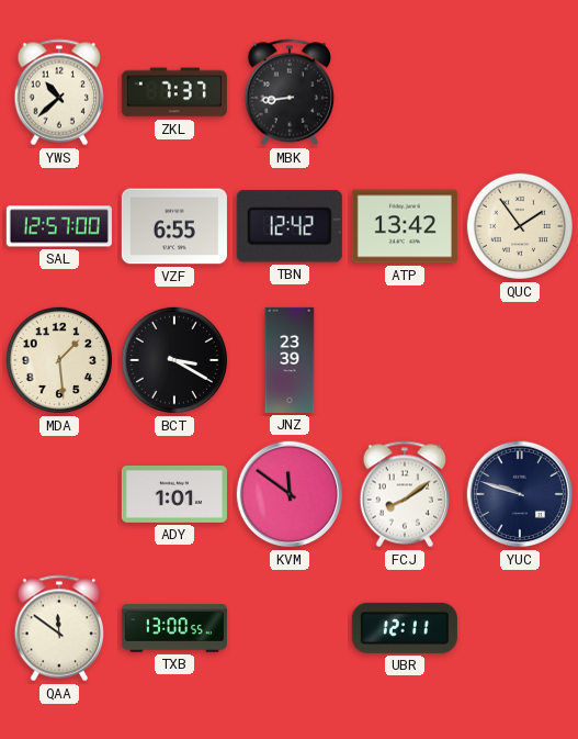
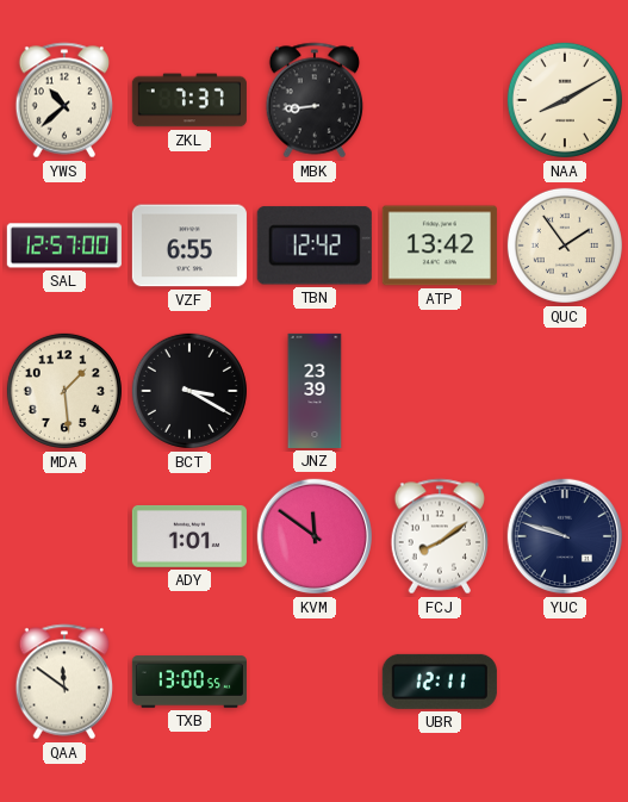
NAA: none -> 8:10
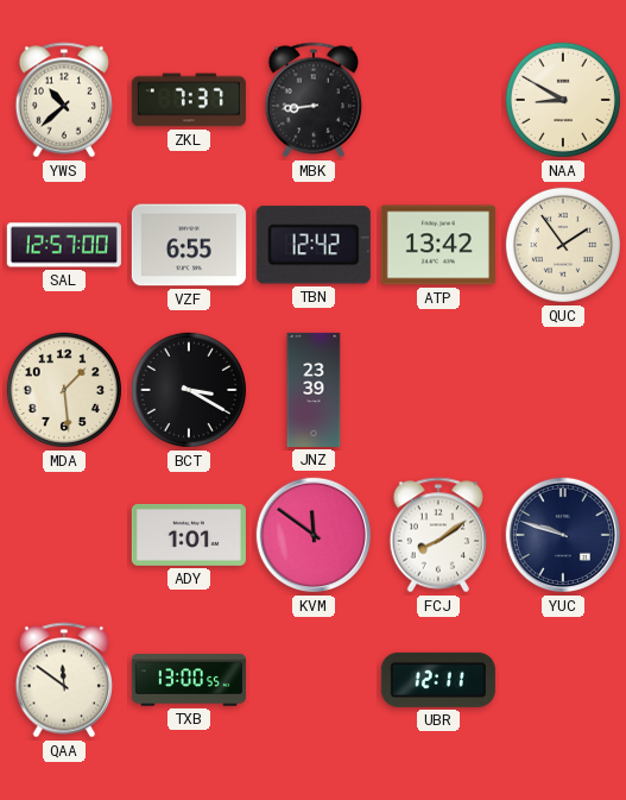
NAA: 8:10 -> 8:50
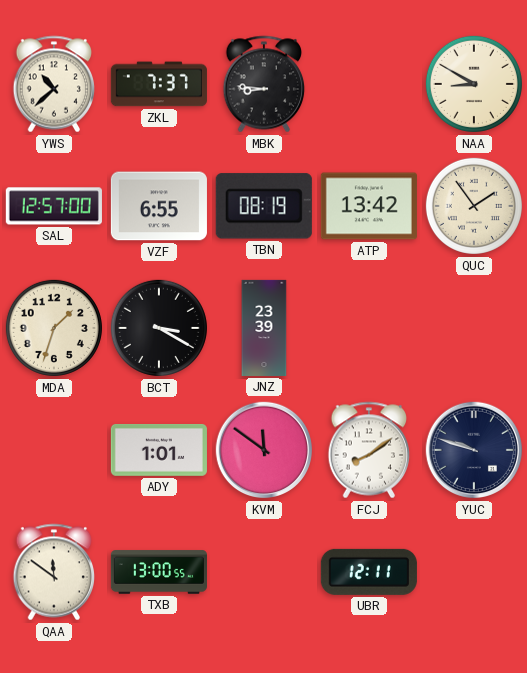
MBK: 8:44 -> 8:46
TBN: 12:42 -> 08:19
MDA: 1:29 -> 1:33
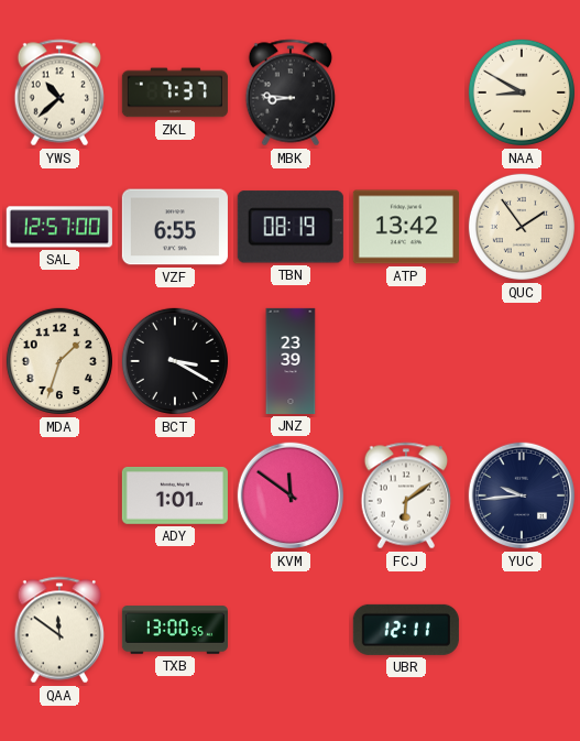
FCJ: 8:09 -> 6:09
YUC: 9:48 -> 9:44
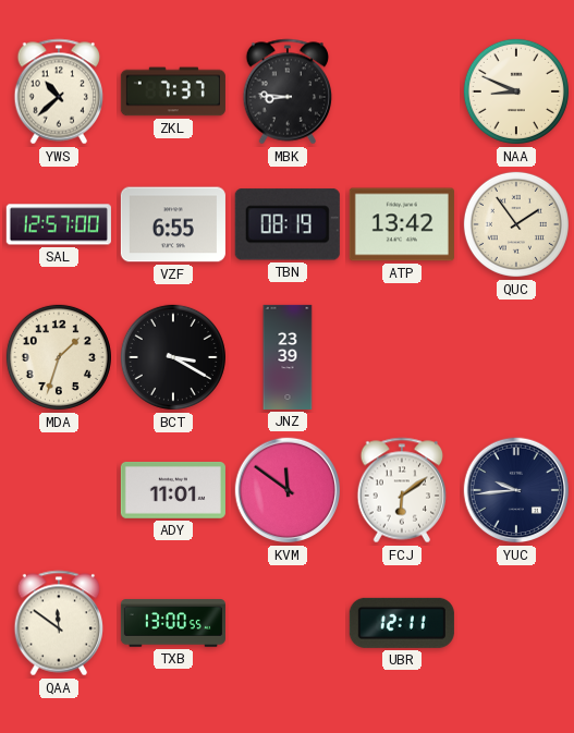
NAA: 8:50 -> 8:49
ADY: 1:01 -> 11:01
